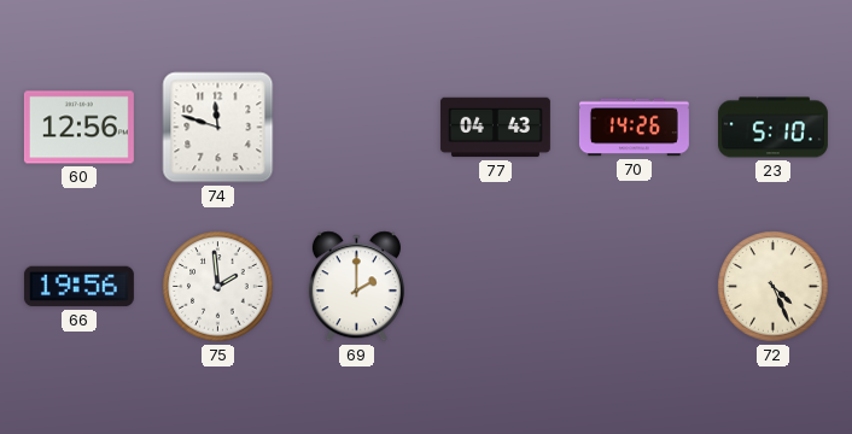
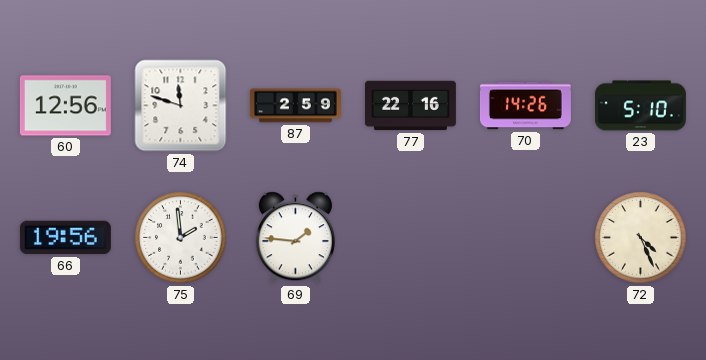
87: none -> 2:59
77: 04:43 -> 22:16
69: 2:00 -> 1:46
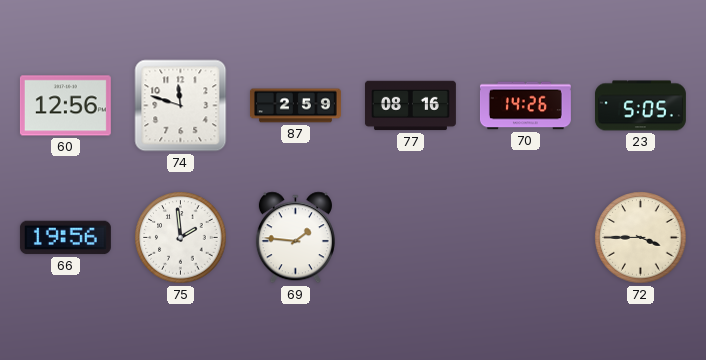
77: 22:16 -> 08:16
23: 5:10 -> 5:05
72: 4:26 -> 3:45
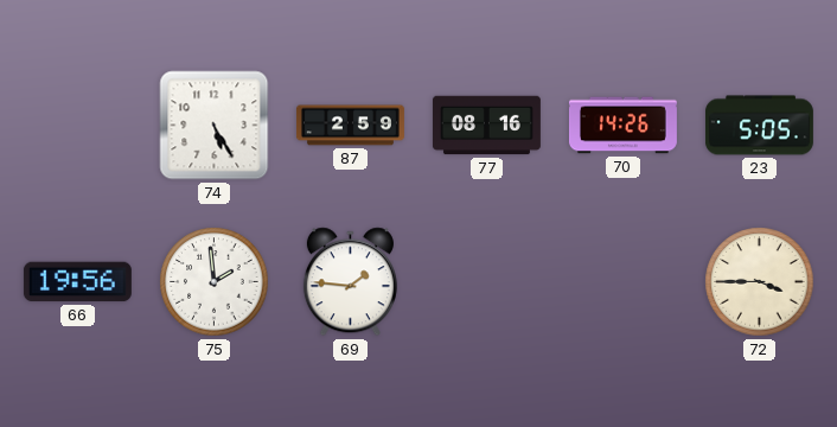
60: 12:56 -> none
74: 11:48 -> 5:25
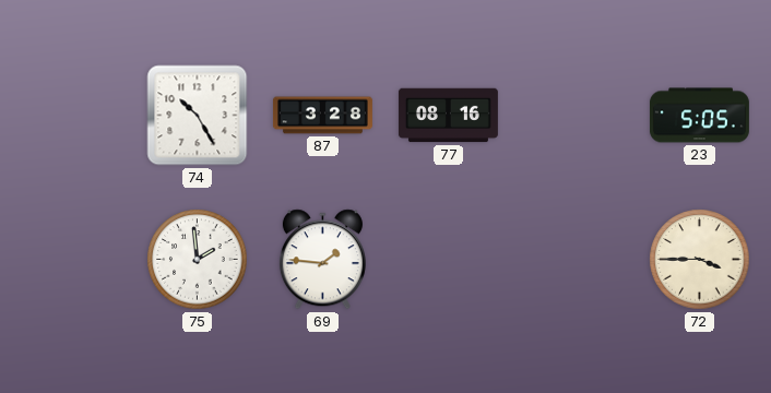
74: 5:25 -> 10:25
87: 2:59 -> 3:28
70: 14:26 -> none
66: 19:56 -> none
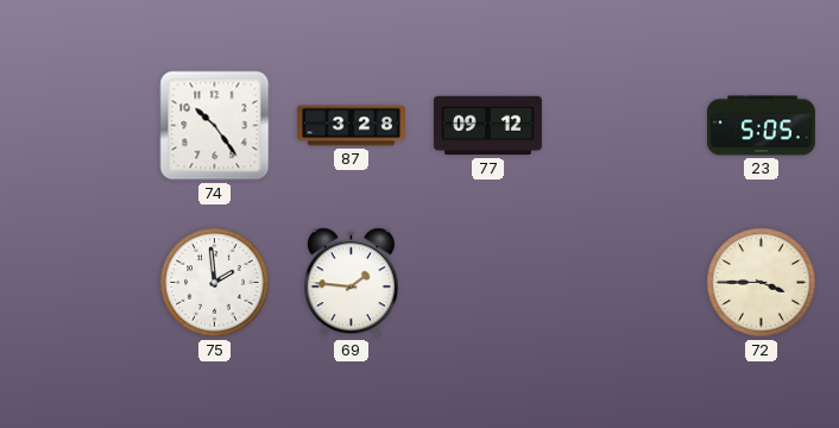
74: 10:25 -> 10:24
77: 08:16 -> 09:12
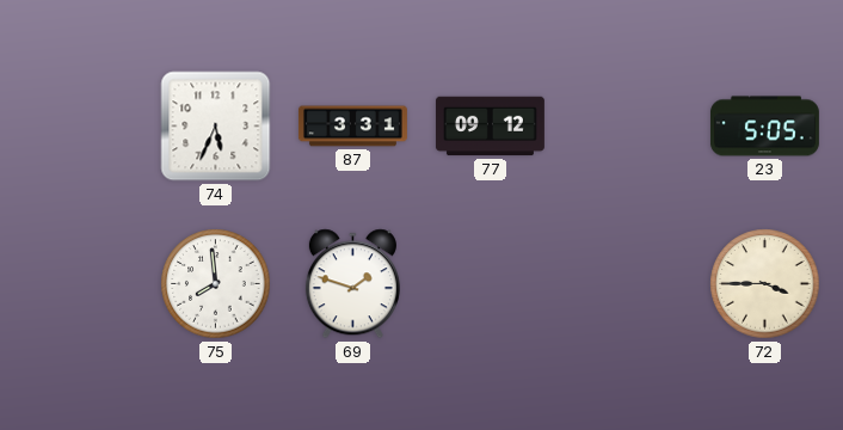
74: 10:24 -> 5:34
87: 3:28 -> 3:31
75: 1:59 -> 7:59
69: 1:46 -> 1:48
